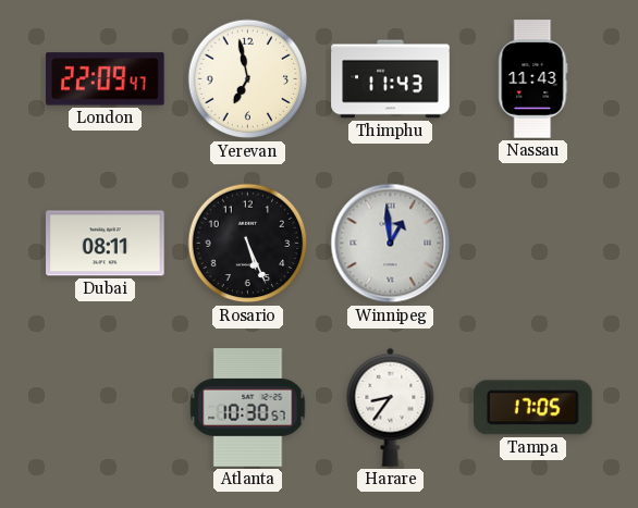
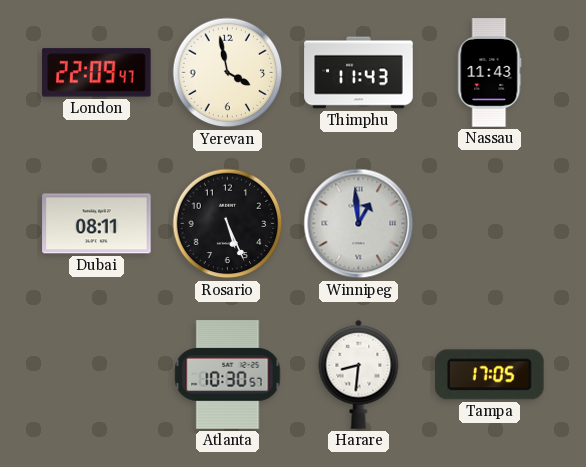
Yerevan: 6:58 -> 3:58
Harare: 8:36 -> 8:31
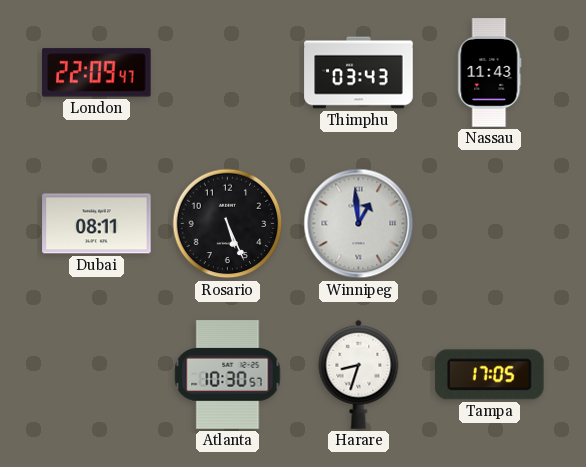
Yerevan: 3:58 -> none
Thimphu: 11:43 -> 03:43
Harare: 8:31 -> 8:33
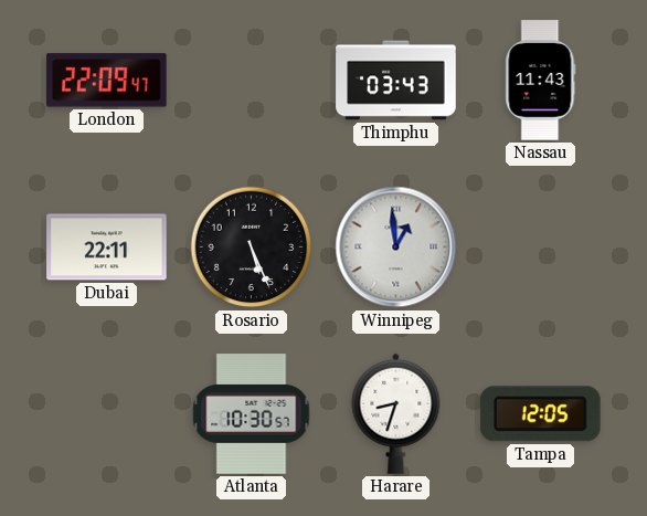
Dubai: 08:11 -> 22:11
Tampa: 17:05 -> 12:05
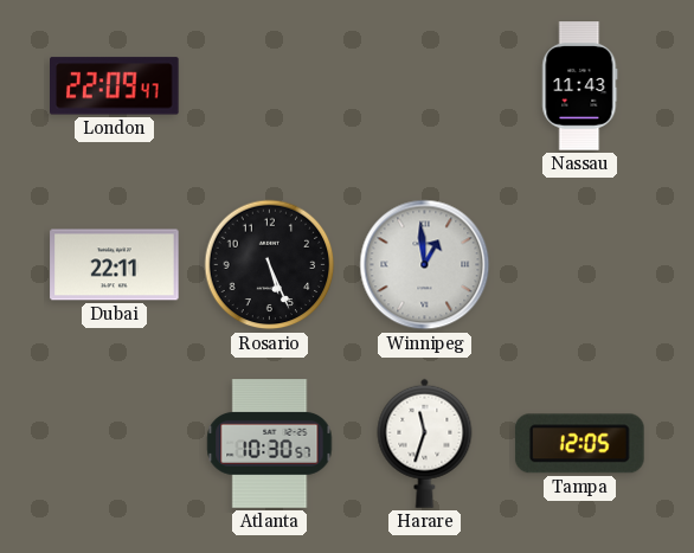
Thimphu: 03:43 -> none
Harare: 8:33 -> 11:33
